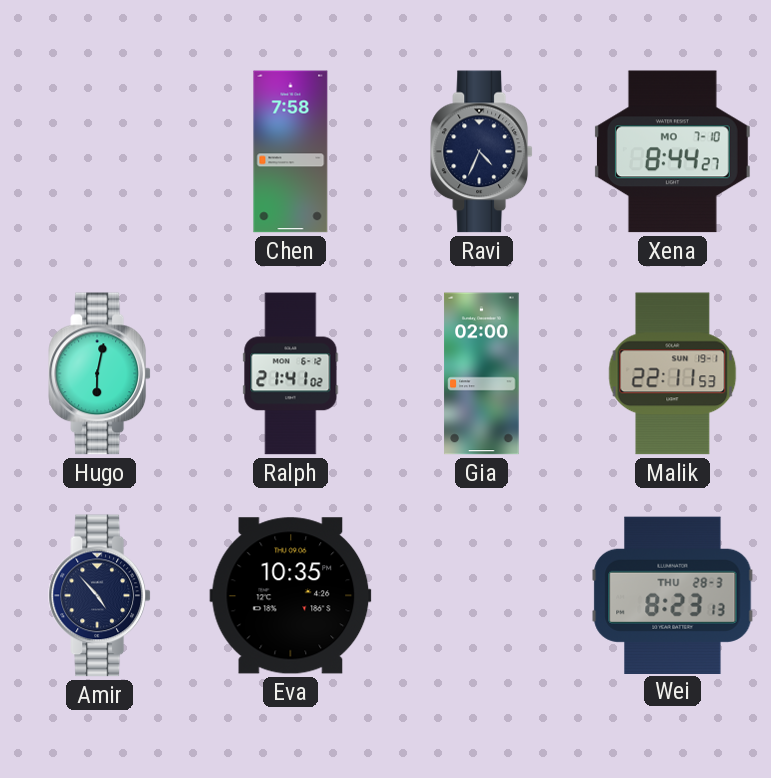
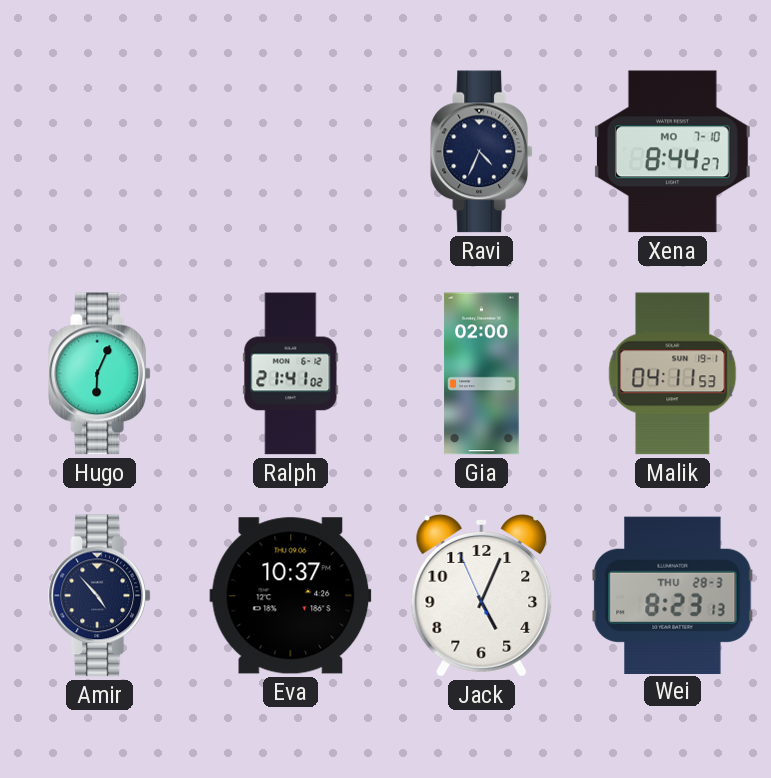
Chen: 7:58 -> none
Hugo: 6:02 -> 6:04
Malik: 22:11 -> 04:11
Eva: 10:35 -> 10:37
Jack: none -> 5:03
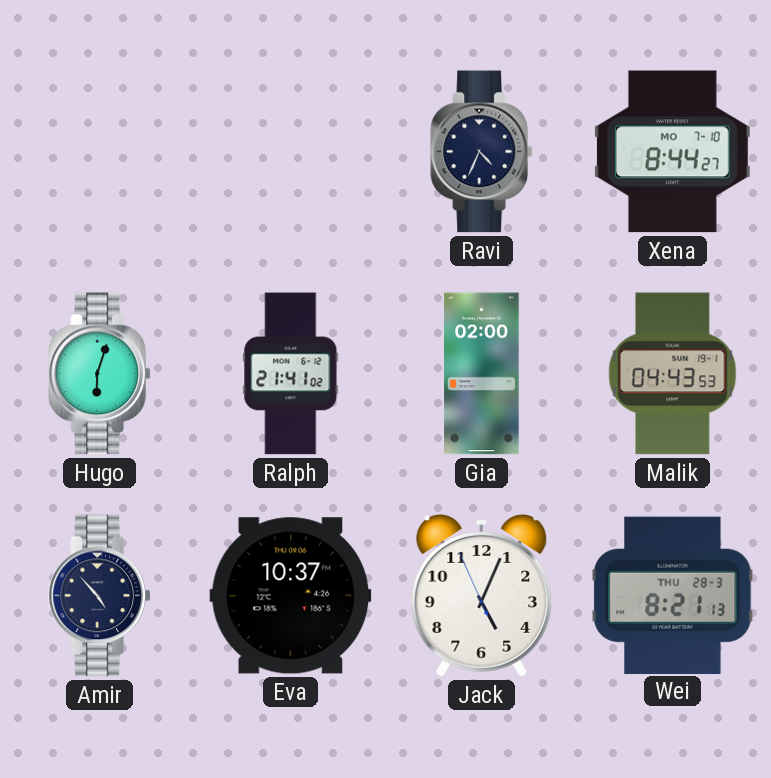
Hugo: 6:04 -> 6:03
Malik: 04:11 -> 04:43
Wei: 8:23 -> 8:21
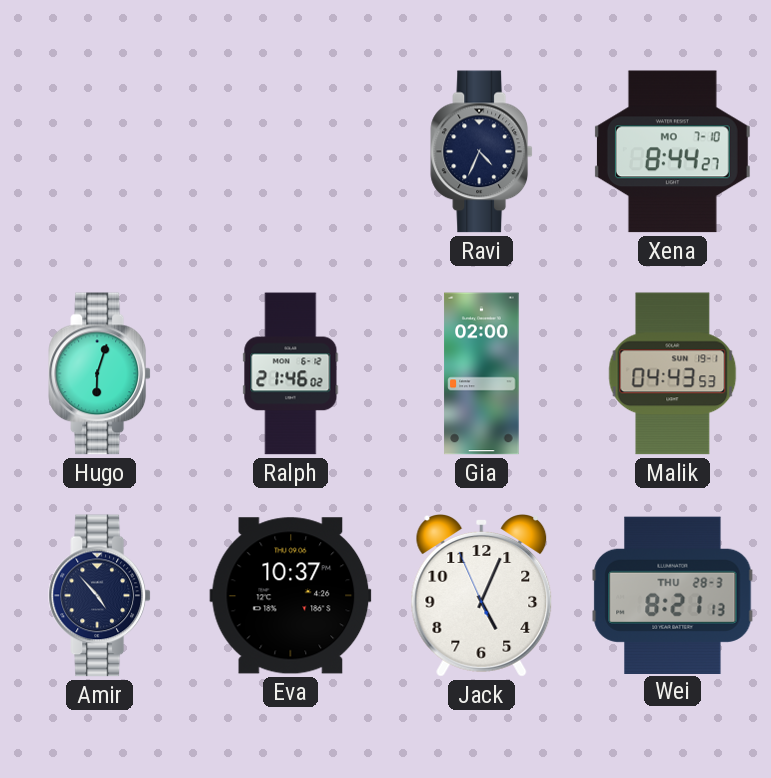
Ralph: 21:41 -> 21:46
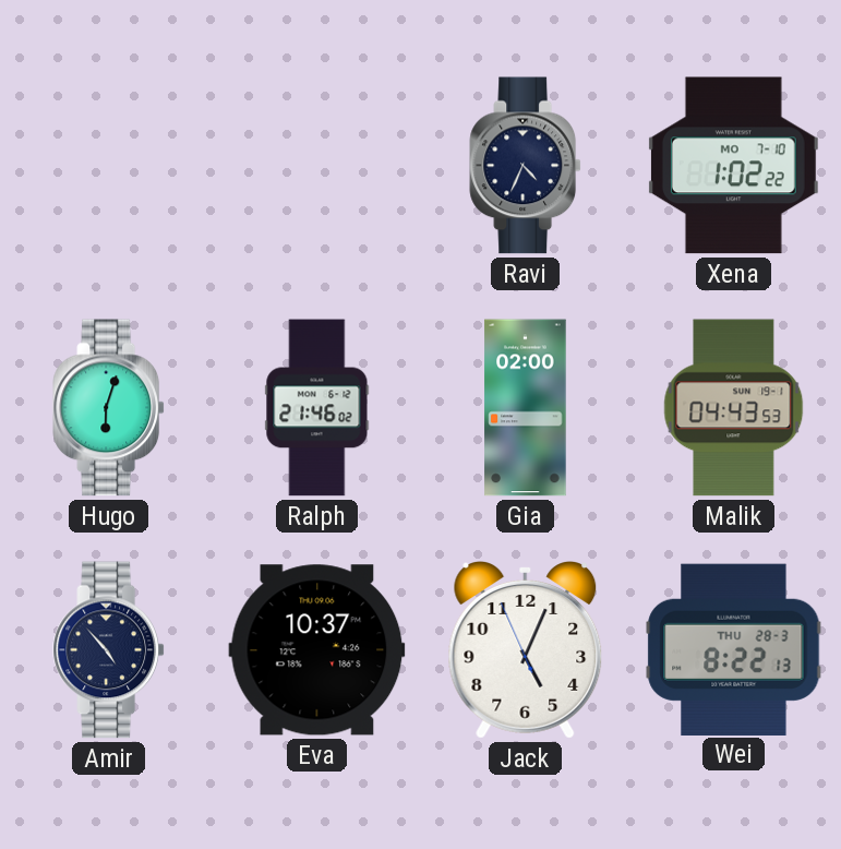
Xena: 8:44 -> 1:02
Wei: 8:21 -> 8:22
